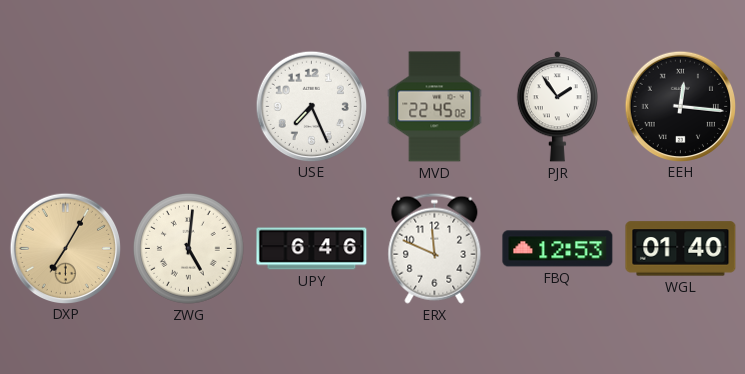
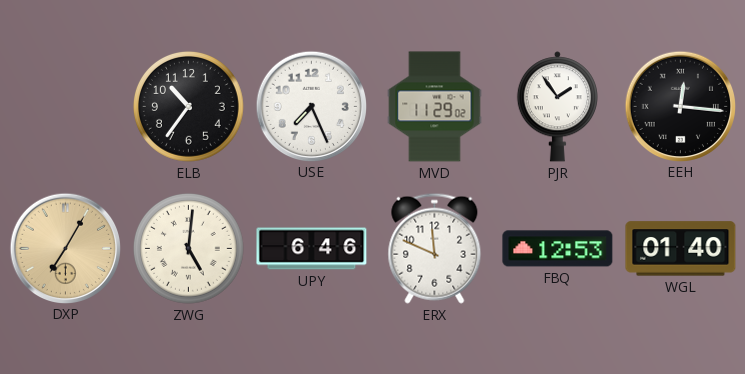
ELB: none -> 10:36
MVD: 22:45 -> 11:29
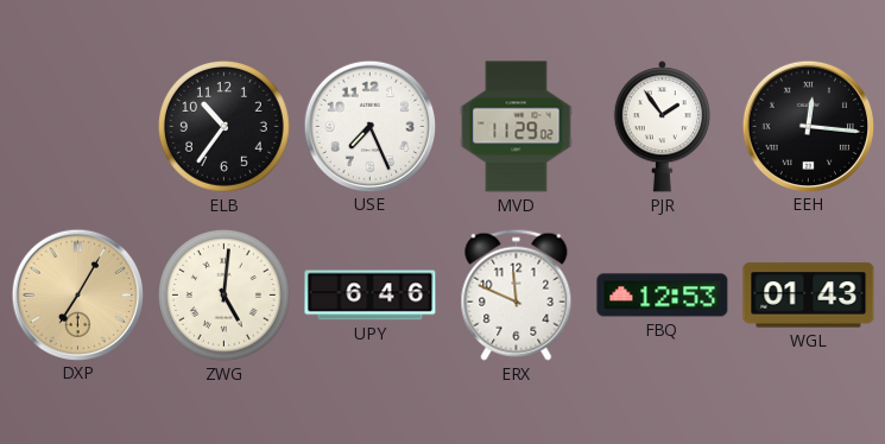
WGL: 01:40 -> 01:43
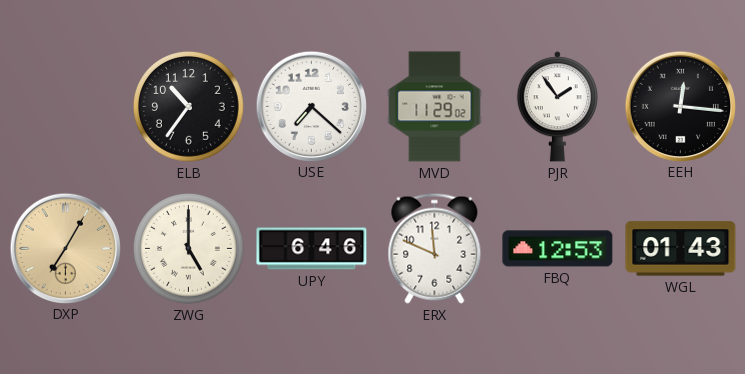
USE: 7:26 -> 7:22
ZWG: 5:01 -> 5:00
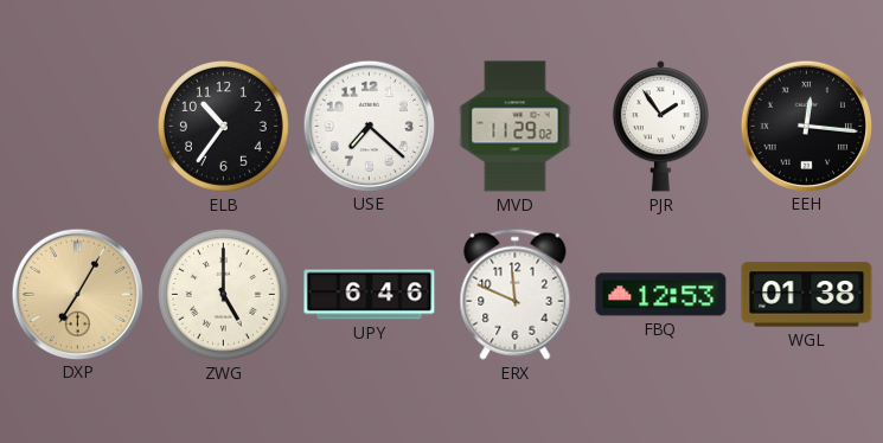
WGL: 01:43 -> 01:38
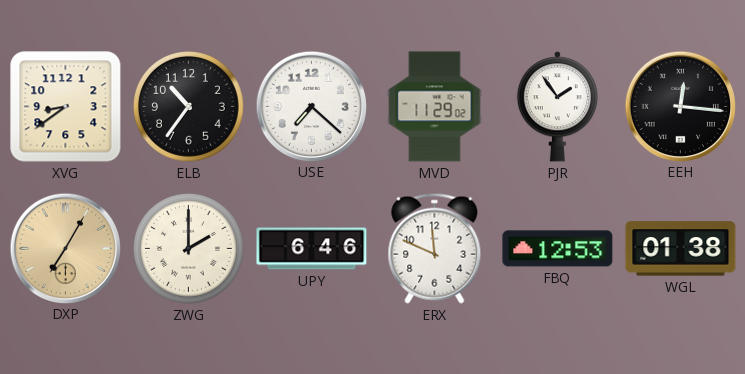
XVG: none -> 8:39
ZWG: 5:00 -> 2:00
